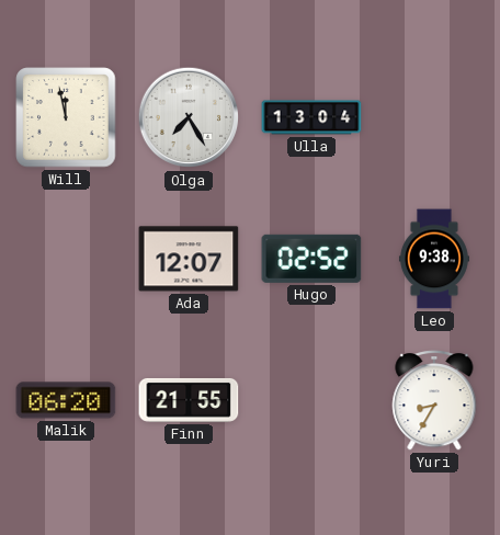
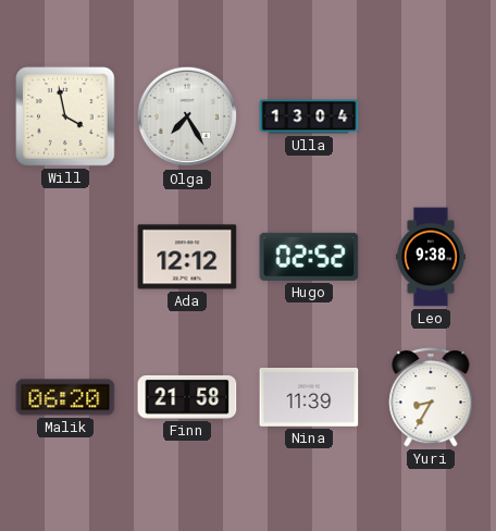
Will: 11:58 -> 3:58
Ada: 12:07 -> 12:12
Finn: 21:55 -> 21:58
Nina: none -> 11:39
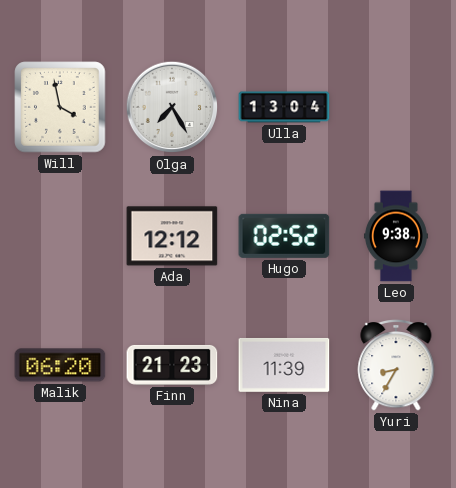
Finn: 21:58 -> 21:23
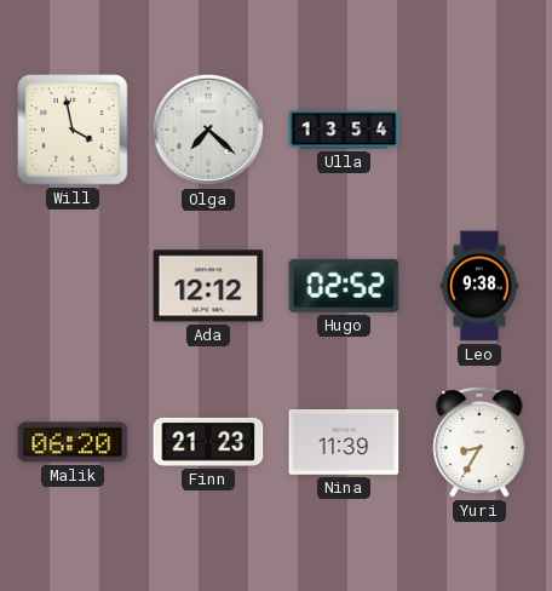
Olga: 7:25 -> 7:22
Ulla: 13:04 -> 13:54
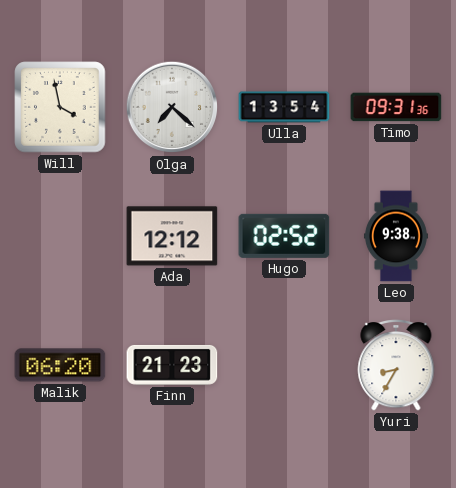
Timo: none -> 09:31
Nina: 11:39 -> none
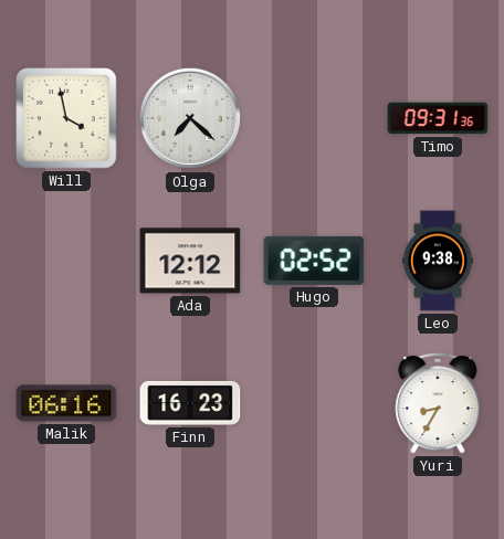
Ulla: 13:54 -> none
Malik: 06:20 -> 06:16
Finn: 21:23 -> 16:23
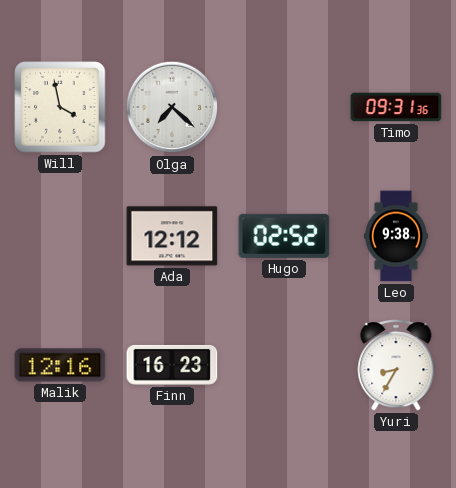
Malik: 06:16 -> 12:16
